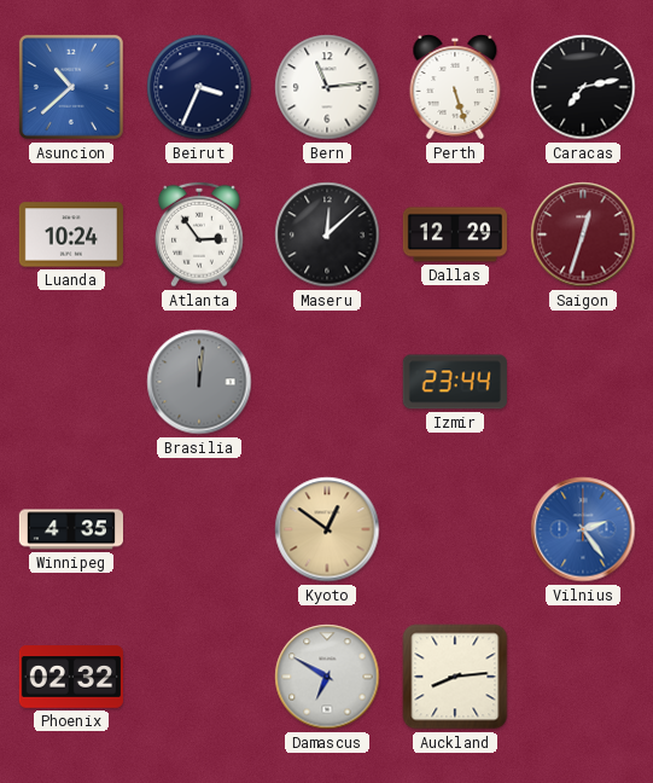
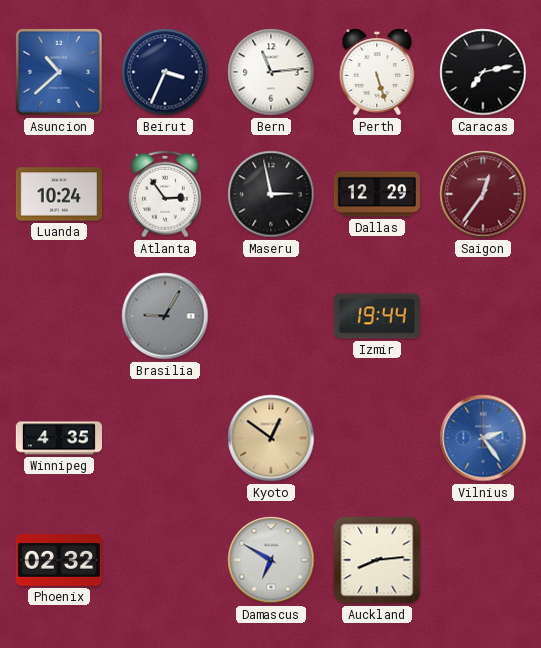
Maseru: 12:08 -> 2:58
Saigon: 12:33 -> 12:36
Brasilia: 12:01 -> 9:05
Izmir: 23:44 -> 19:44
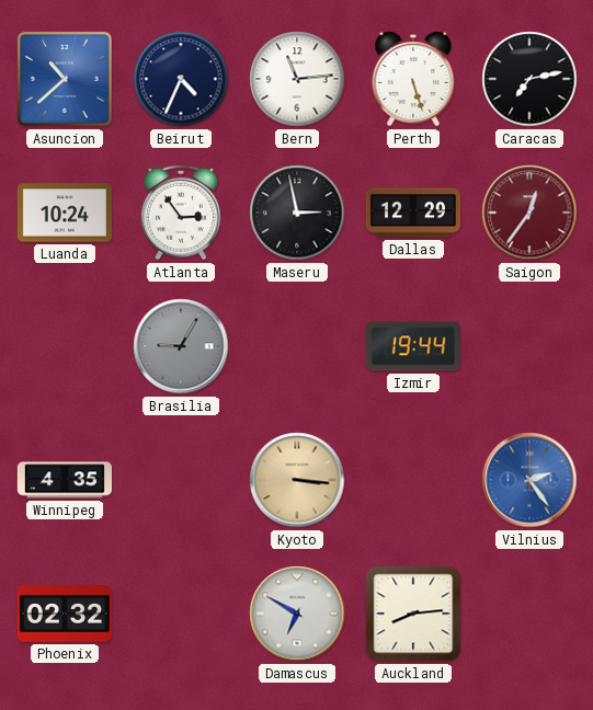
Beirut: 3:34 -> 4:34
Kyoto: 12:51 -> 3:16
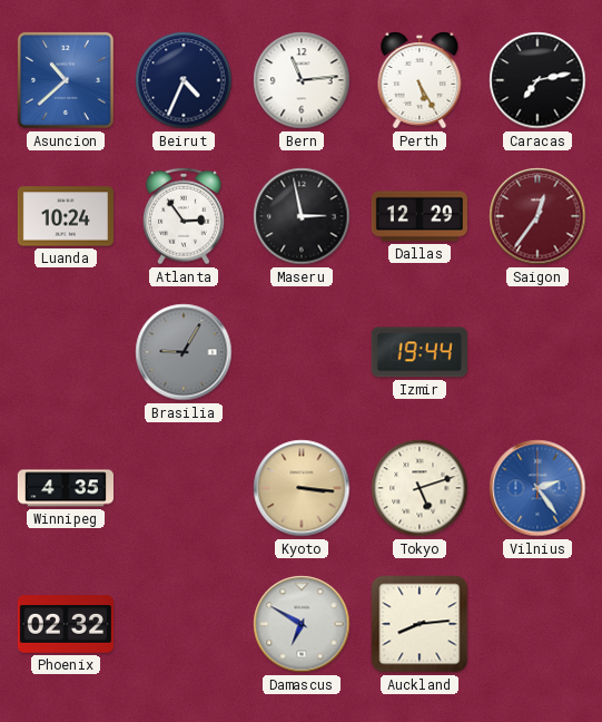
Perth: 5:27 -> 5:25
Tokyo: none -> 5:12
